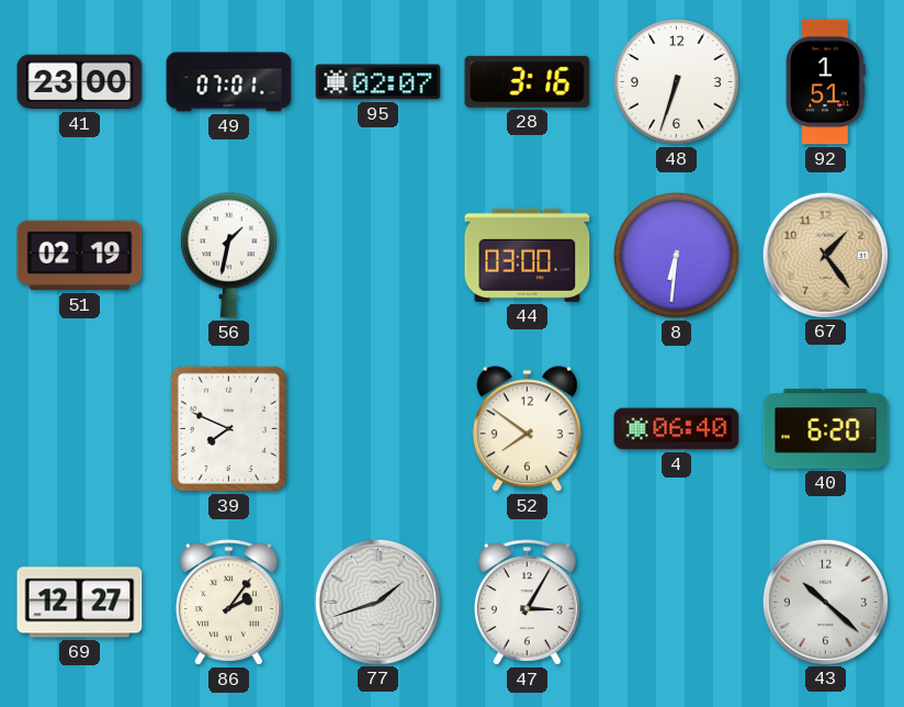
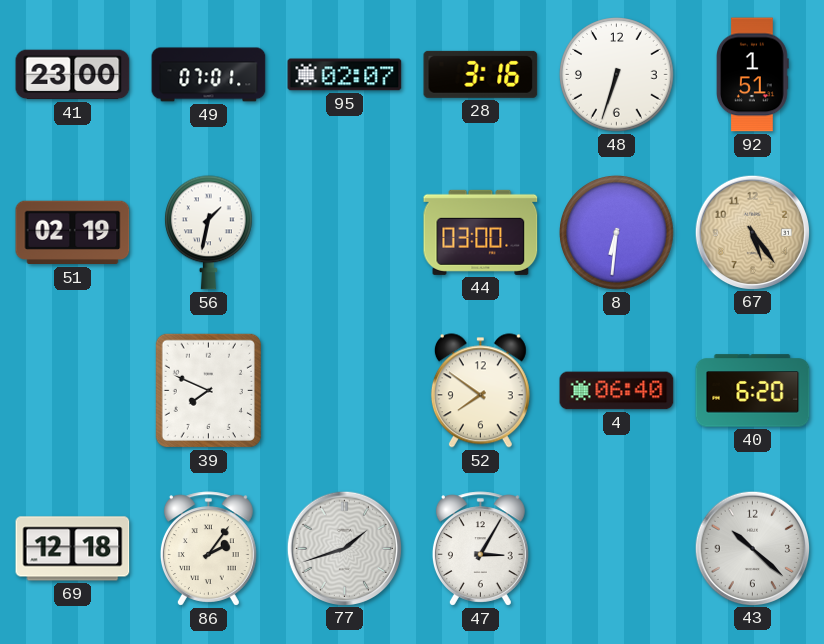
67: 1:24 -> 5:24
69: 12:27 -> 12:18
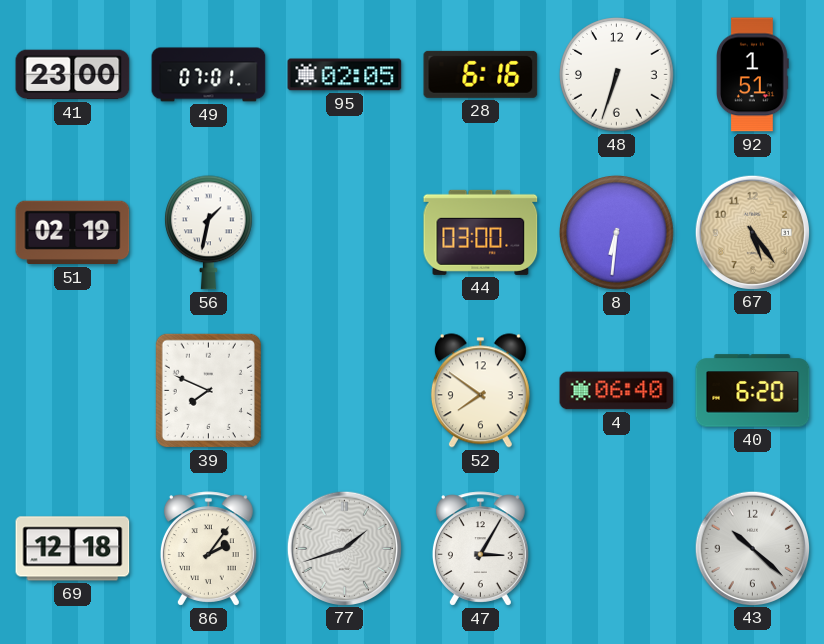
95: 02:07 -> 02:05
28: 3:16 -> 6:16
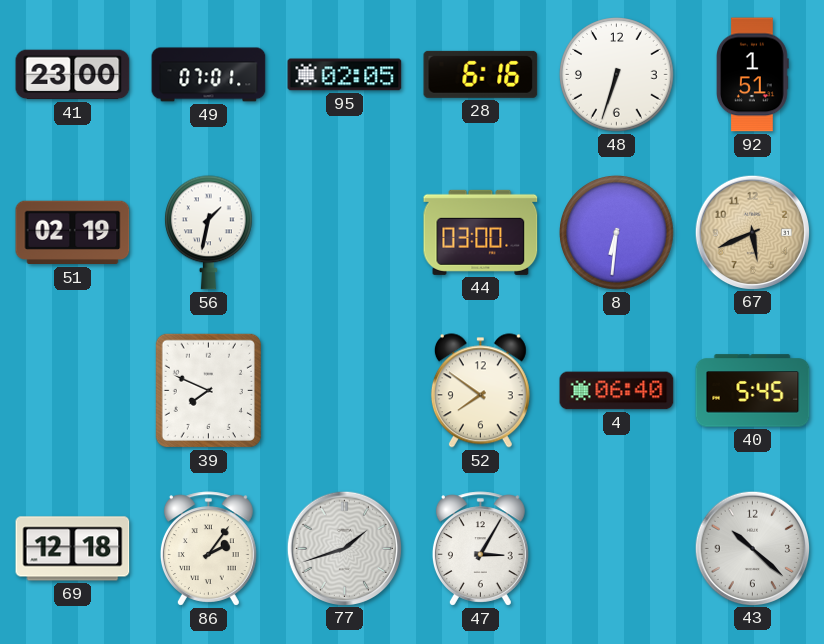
67: 5:24 -> 5:41
40: 6:20 -> 5:45
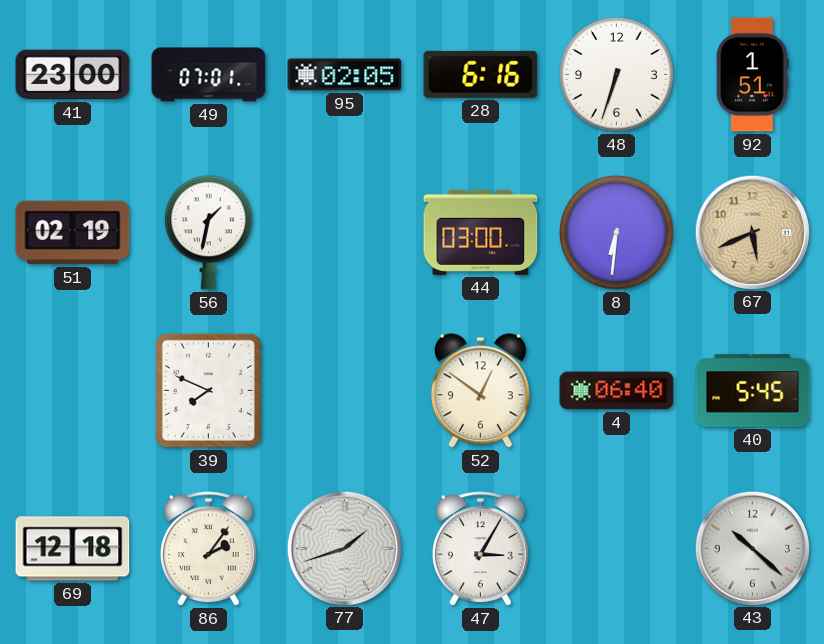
52: 7:51 -> 12:51
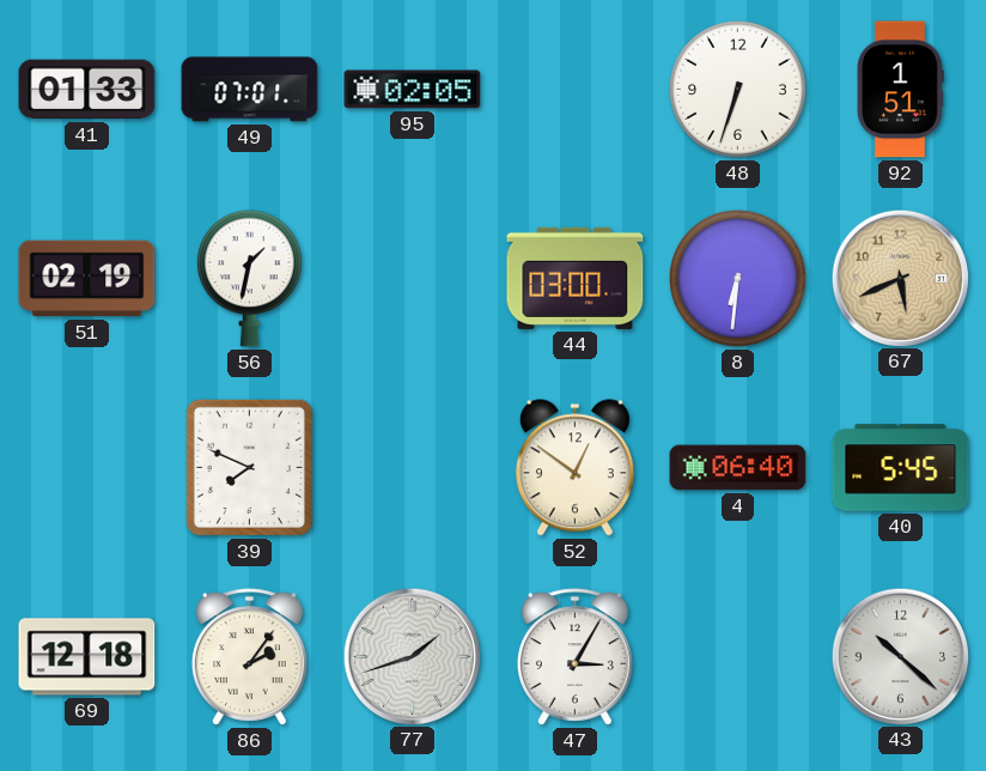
41: 23:00 -> 01:33
28: 6:16 -> none
